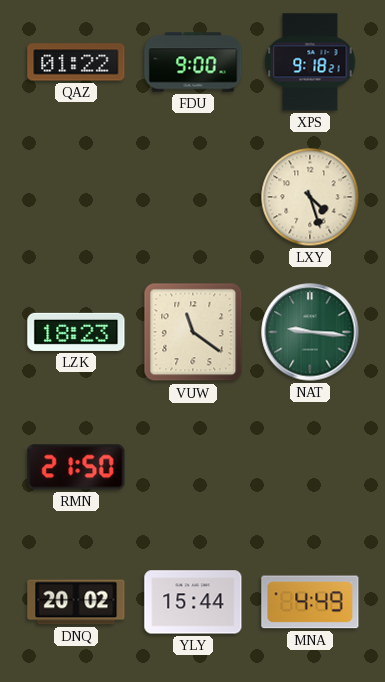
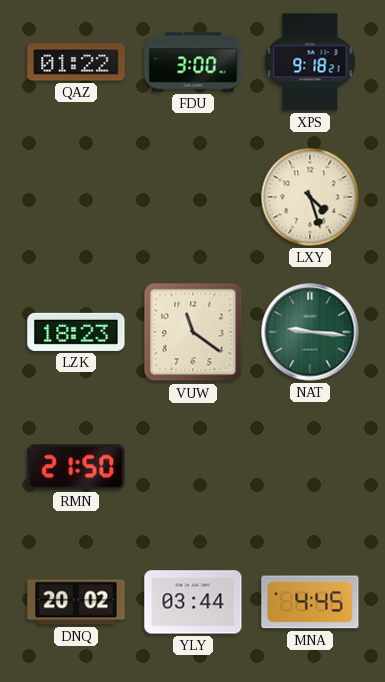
FDU: 9:00 -> 3:00
YLY: 15:44 -> 03:44
MNA: 4:49 -> 4:45
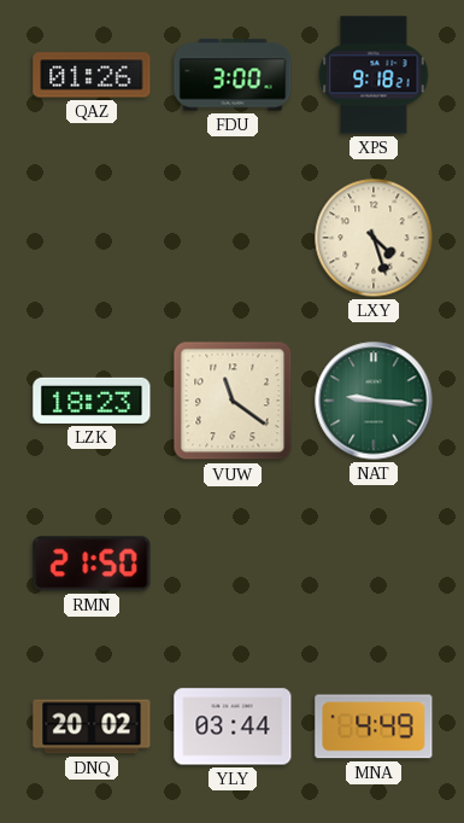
QAZ: 01:22 -> 01:26
MNA: 4:45 -> 4:49
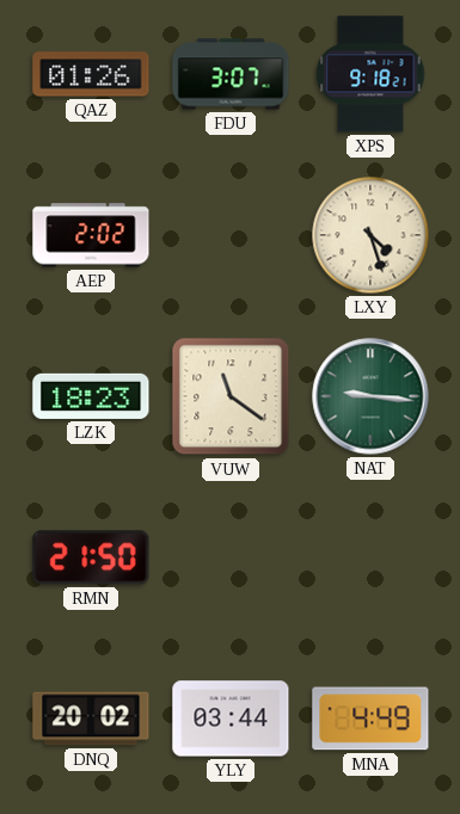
FDU: 3:00 -> 3:07
AEP: none -> 2:02
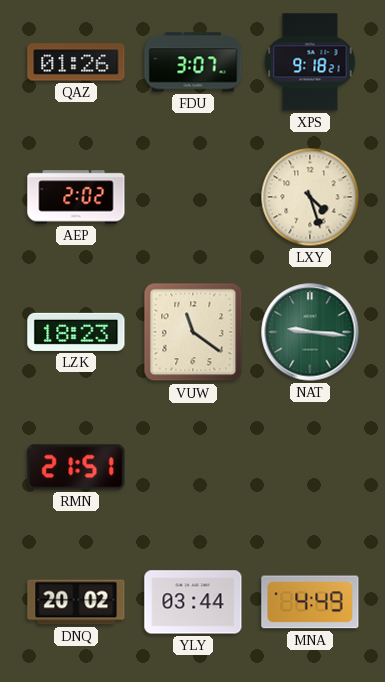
RMN: 21:50 -> 21:51
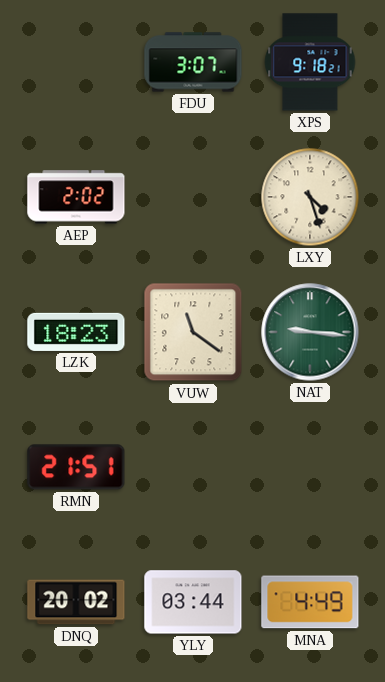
QAZ: 01:26 -> none
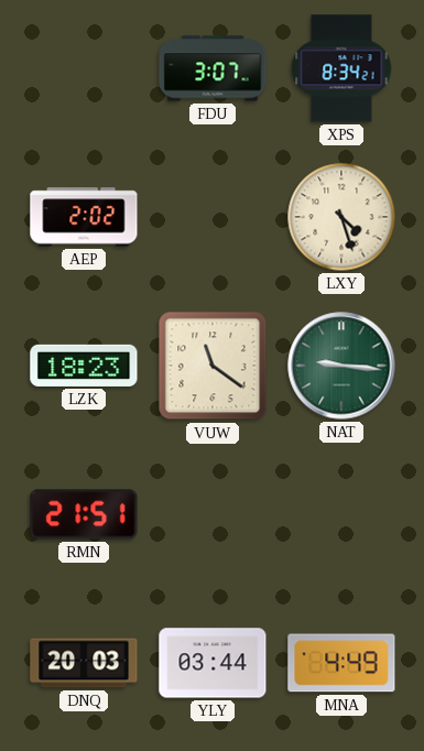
XPS: 9:18 -> 8:34
DNQ: 20:02 -> 20:03
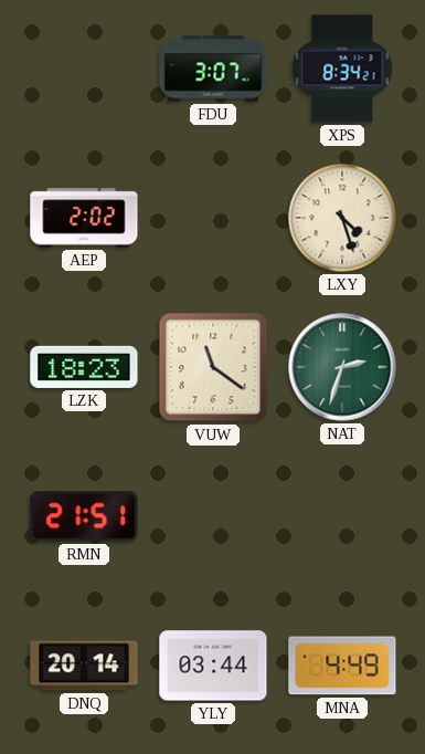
NAT: 9:16 -> 2:33
DNQ: 20:03 -> 20:14
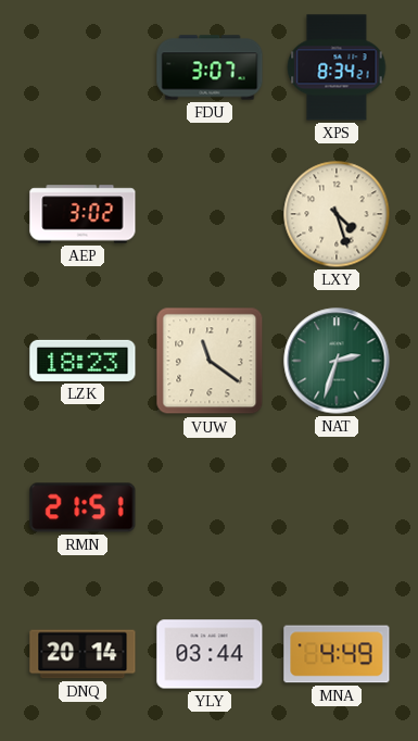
AEP: 2:02 -> 3:02
